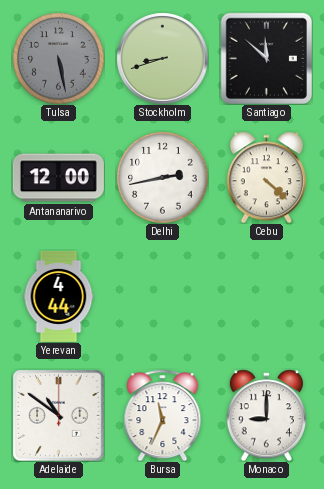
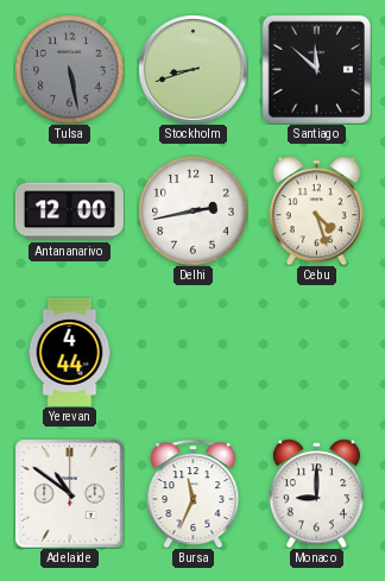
Cebu: 4:22 -> 4:27
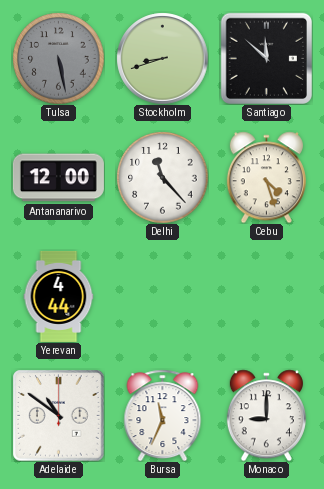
Delhi: 2:43 -> 11:23
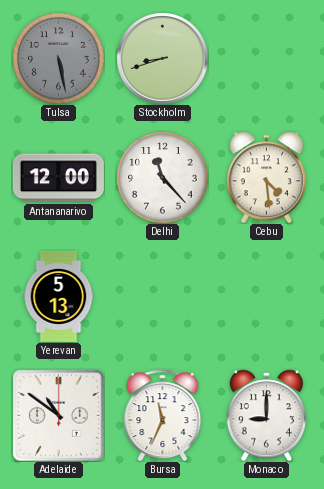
Santiago: 11:52 -> none
Cebu: 4:27 -> 4:29
Yerevan: 4:44 -> 5:13
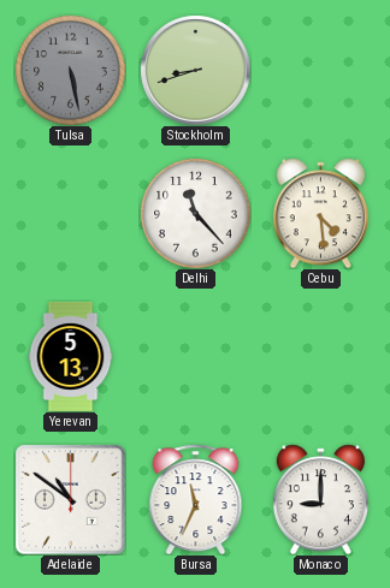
Antananarivo: 12:00 -> none
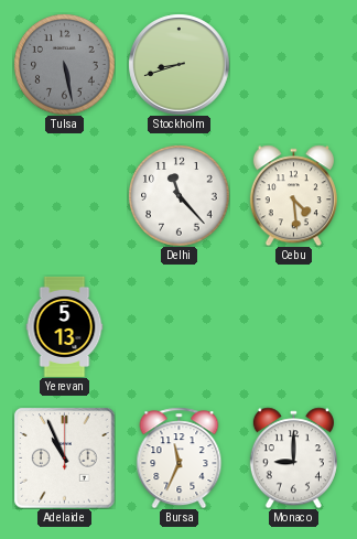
Adelaide: 10:51 -> 10:56
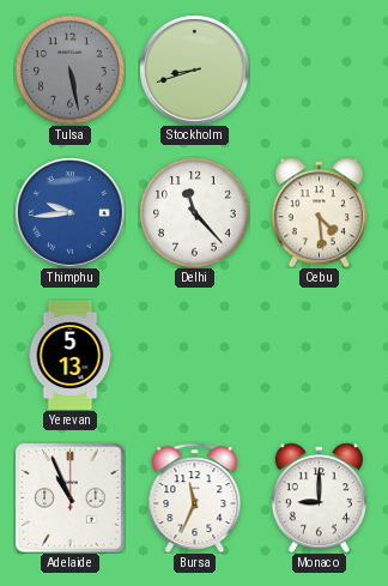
Thimphu: none -> 9:44
